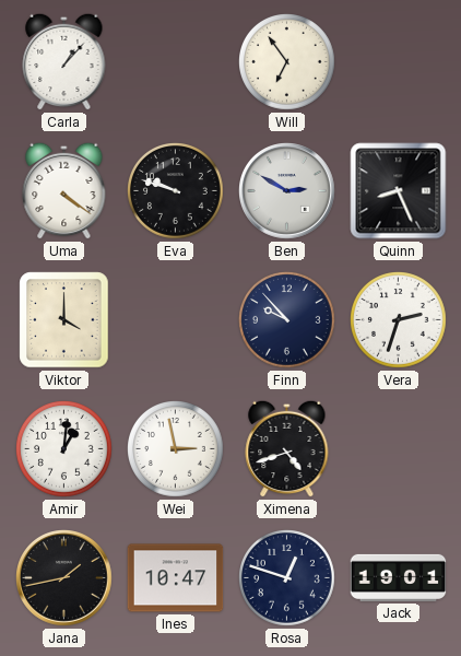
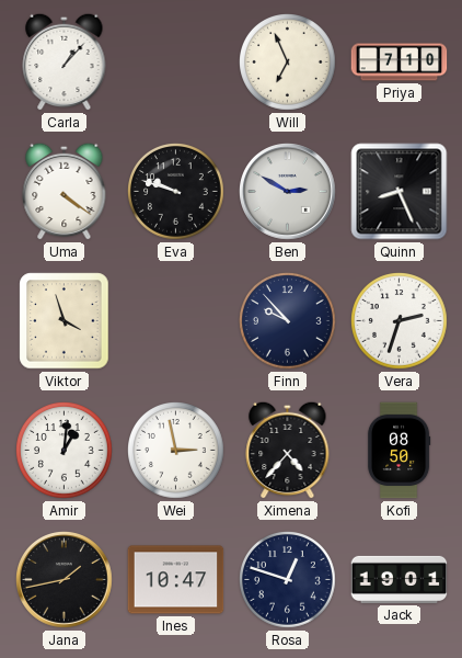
Will: 6:54 -> 6:56
Priya: none -> 7:10
Viktor: 4:00 -> 3:57
Ximena: 4:42 -> 4:37
Kofi: none -> 08:50
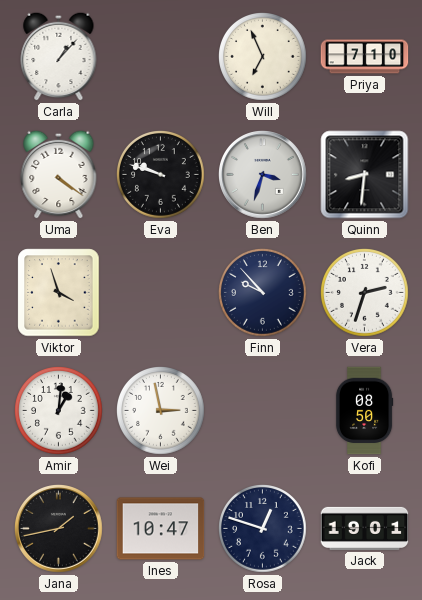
Ben: 2:50 -> 3:33
Quinn: 8:26 -> 8:31
Ximena: 4:37 -> none
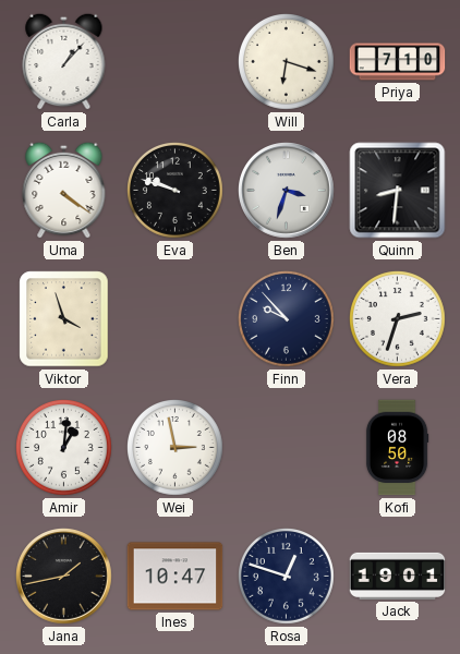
Will: 6:56 -> 6:18
